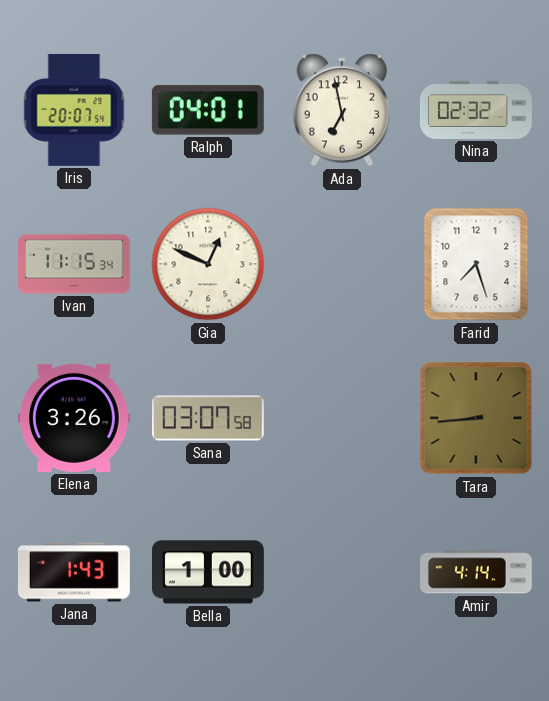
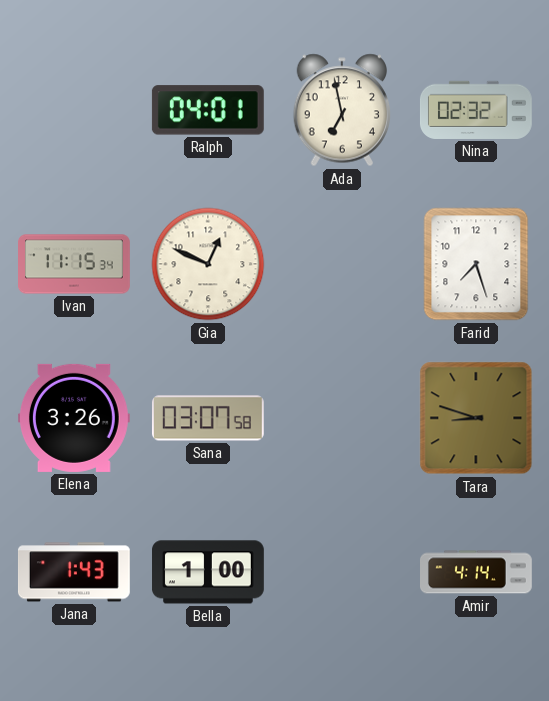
Iris: 20:07 -> none
Tara: 8:44 -> 8:48
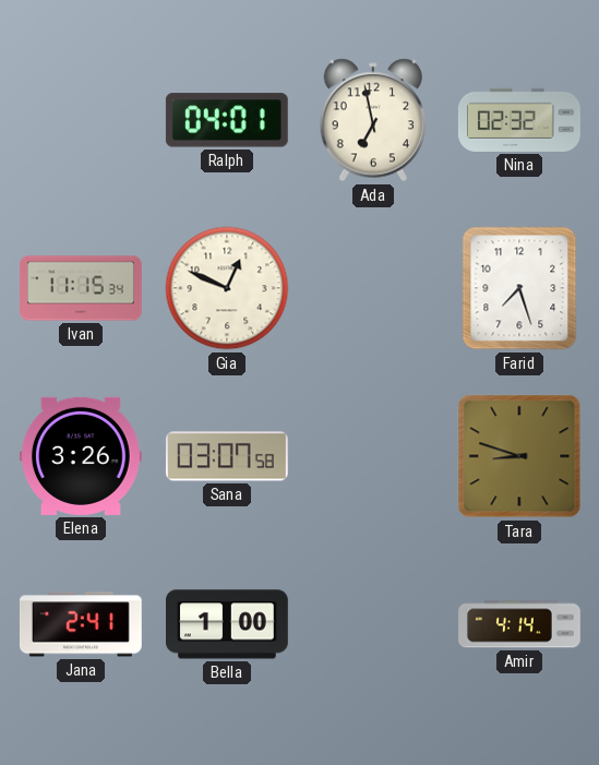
Jana: 1:43 -> 2:41
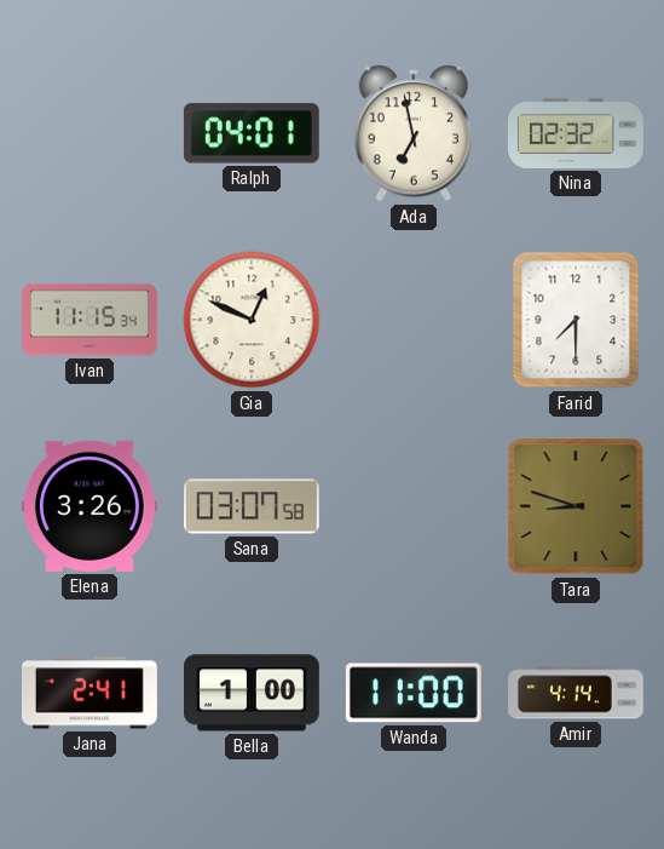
Farid: 7:27 -> 7:30
Wanda: none -> 11:00
